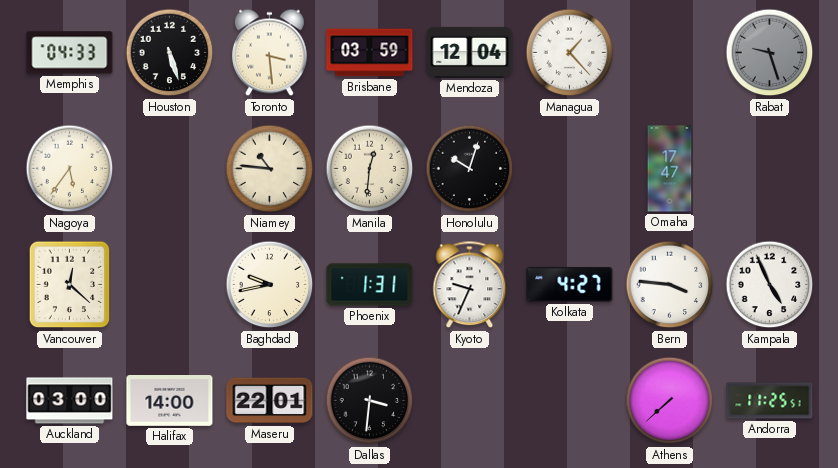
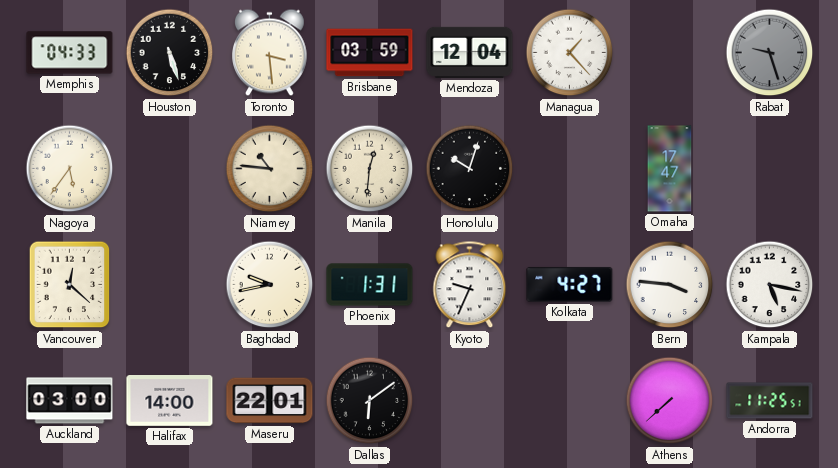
Kampala: 4:56 -> 5:17
Dallas: 3:31 -> 6:09
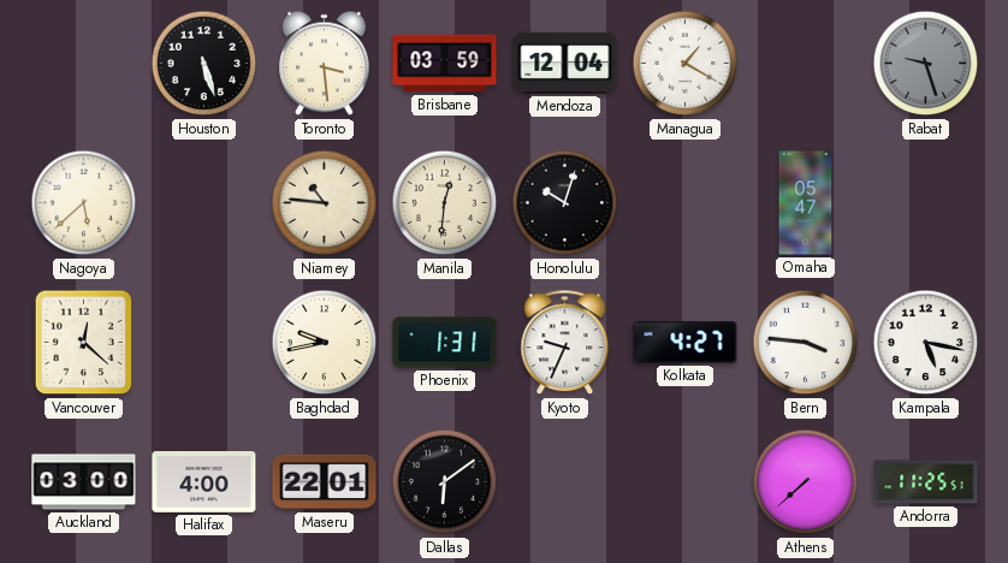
Memphis: 04:33 -> none
Managua: 1:23 -> 1:20
Nagoya: 5:36 -> 5:38
Omaha: 17:47 -> 05:47
Halifax: 14:00 -> 4:00
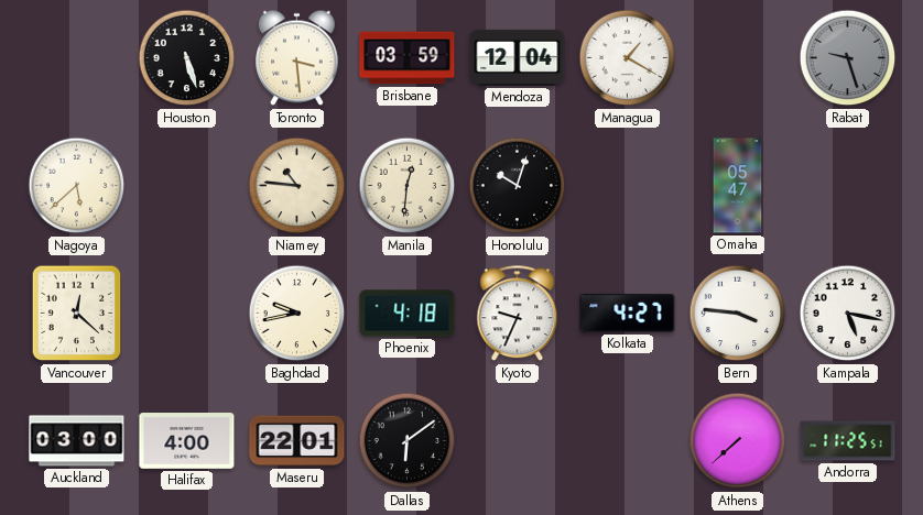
Phoenix: 1:31 -> 4:18
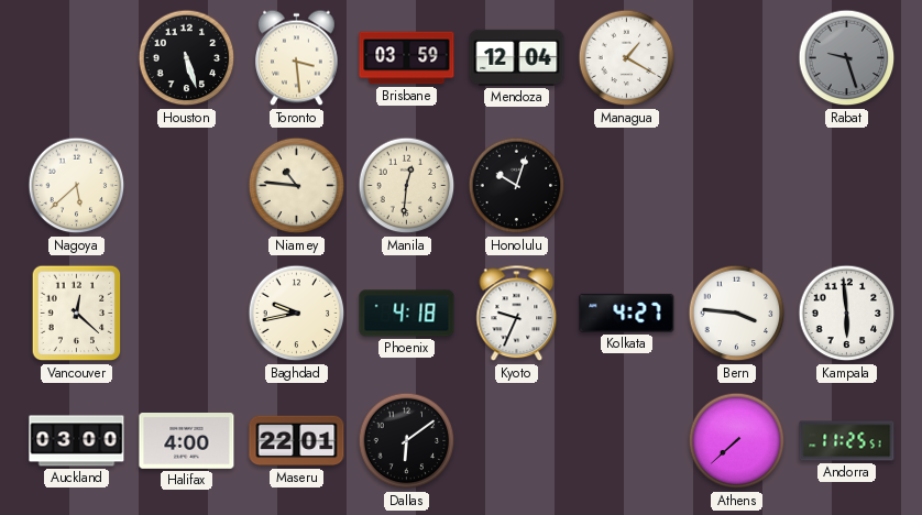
Omaha: 05:47 -> none
Kampala: 5:17 -> 5:59
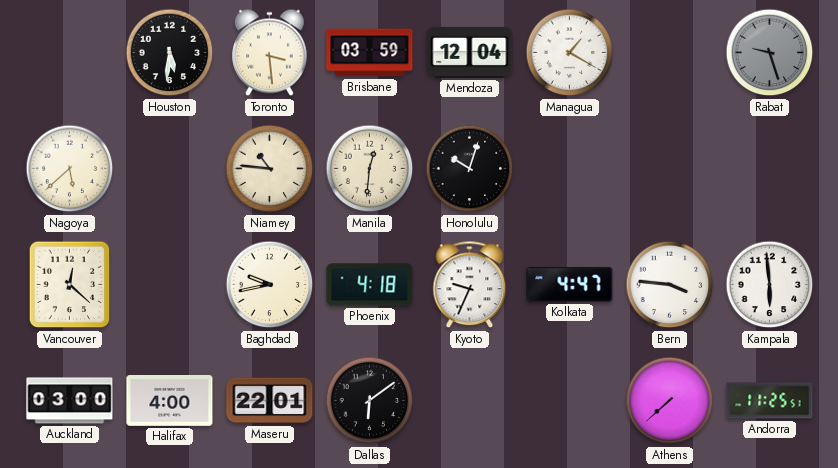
Houston: 5:27 -> 5:31
Kolkata: 4:27 -> 4:47
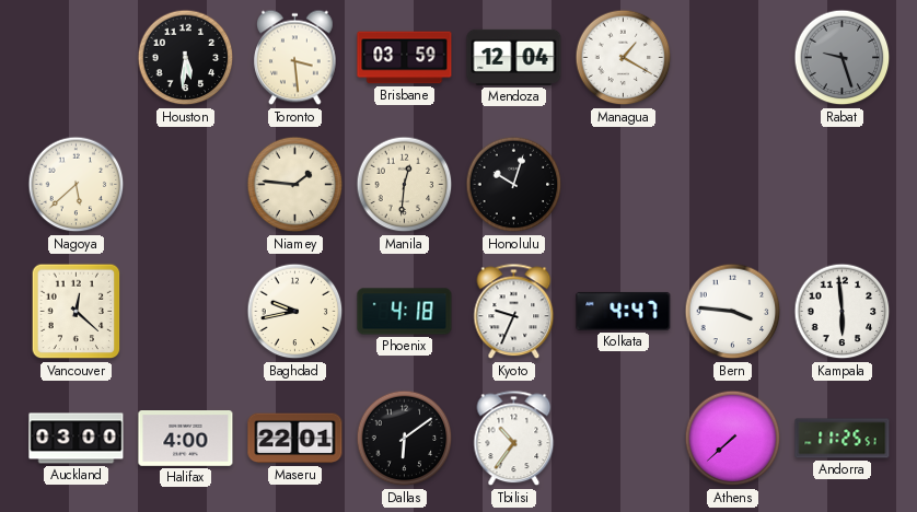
Niamey: 10:46 -> 1:46
Tbilisi: none -> 10:36
